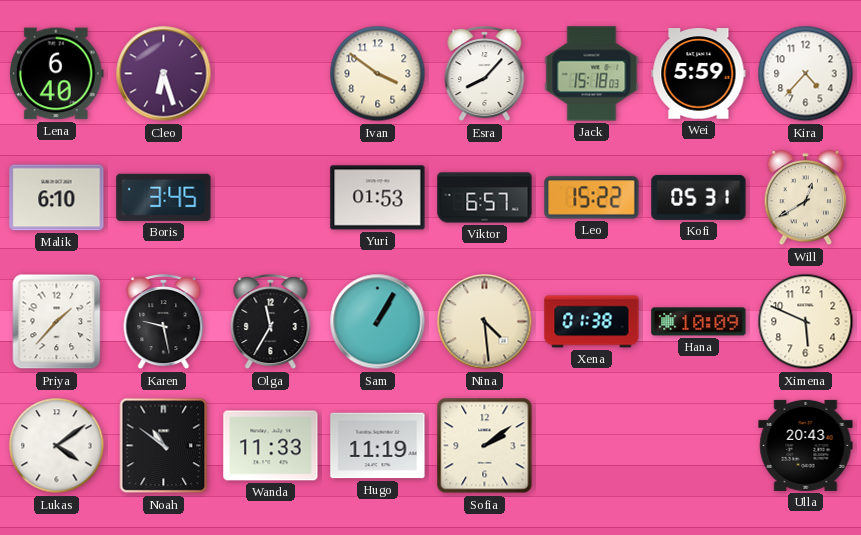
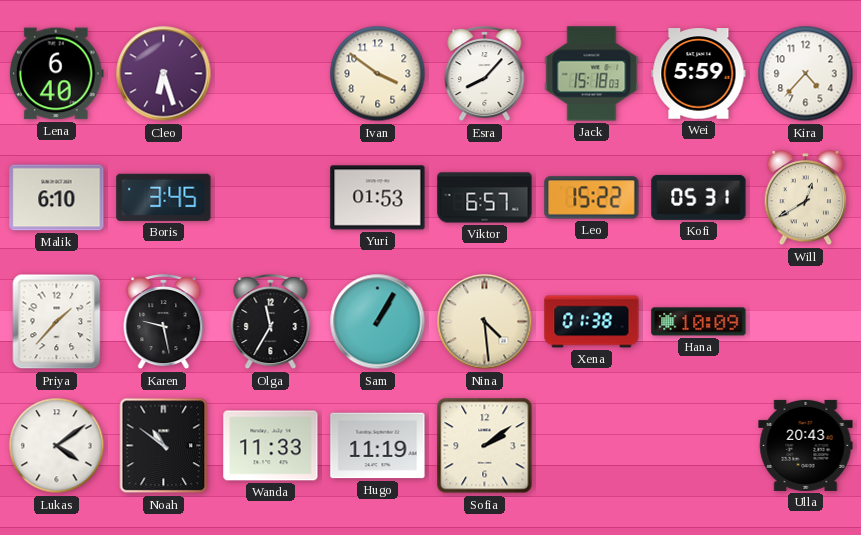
Ximena: 5:49 -> none
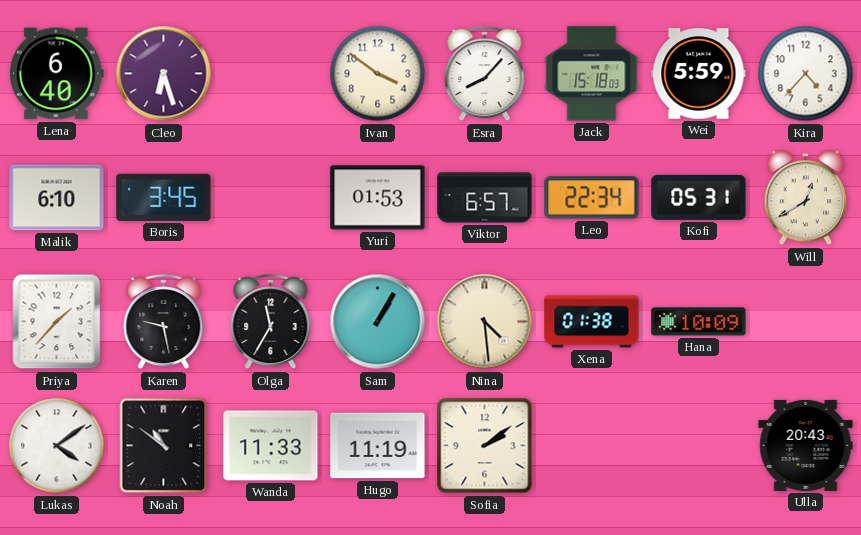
Leo: 15:22 -> 22:34
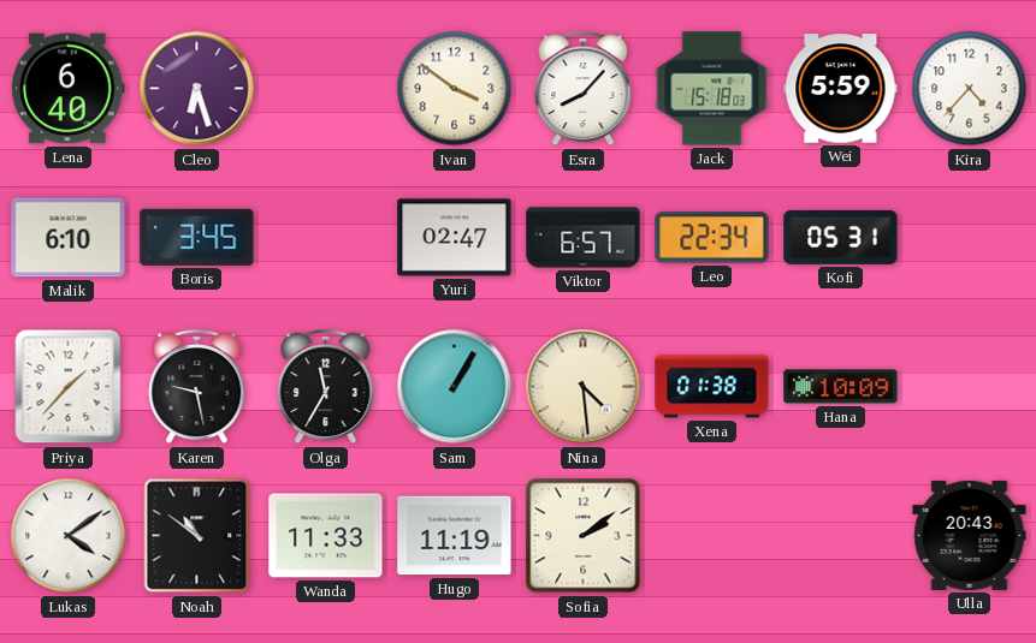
Yuri: 01:53 -> 02:47
Will: 12:40 -> none
